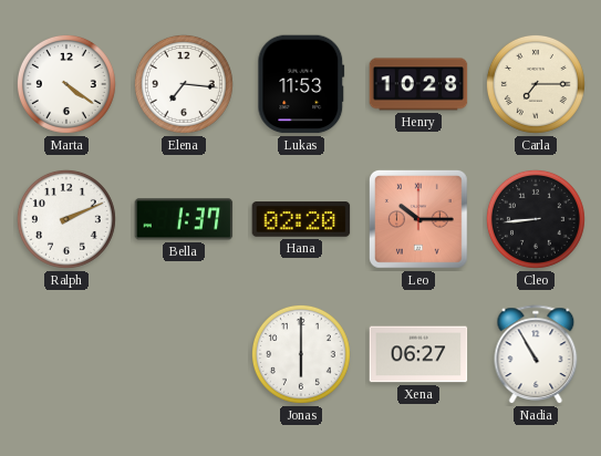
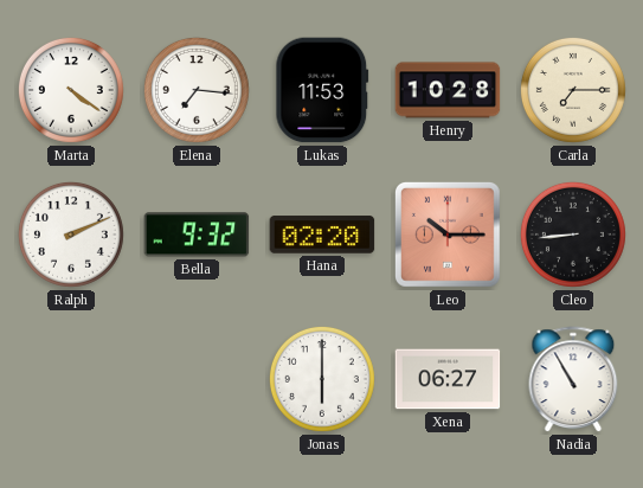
Bella: 1:37 -> 9:32
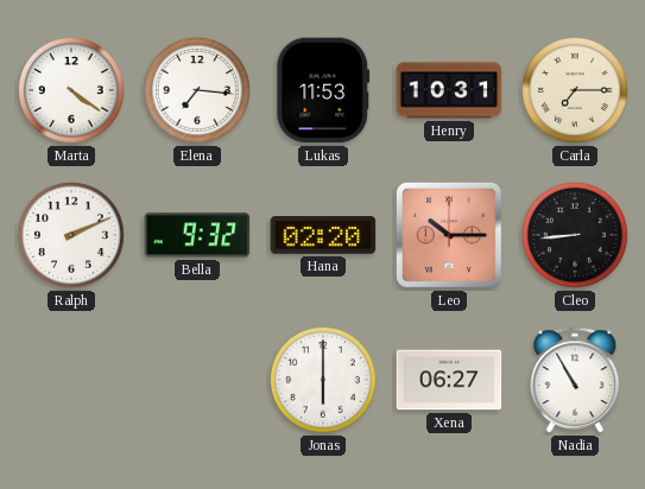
Henry: 10:28 -> 10:31
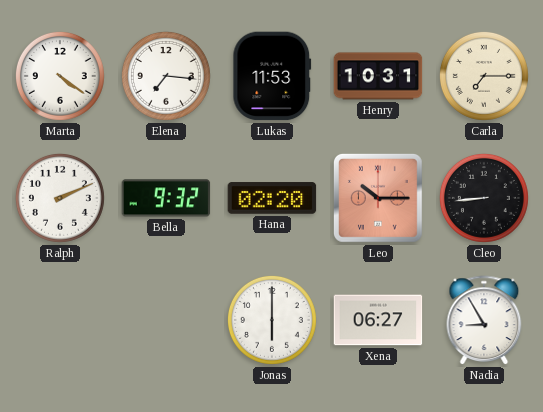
Nadia: 10:55 -> 8:55
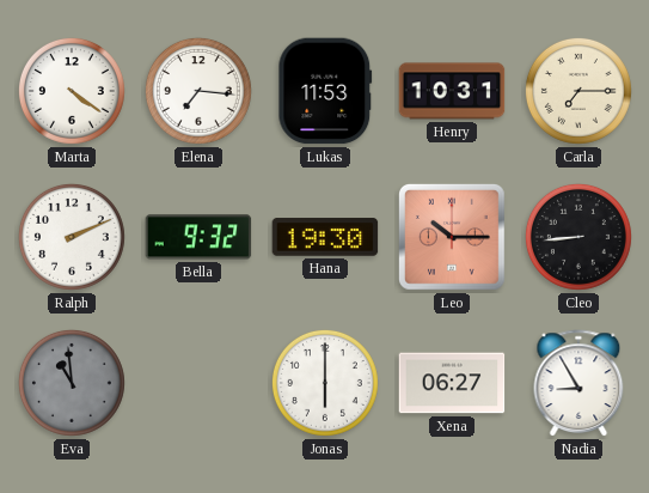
Hana: 02:20 -> 19:30
Eva: none -> 10:59
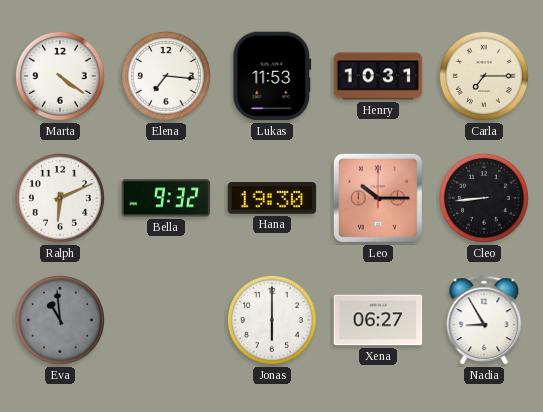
Ralph: 2:11 -> 6:11
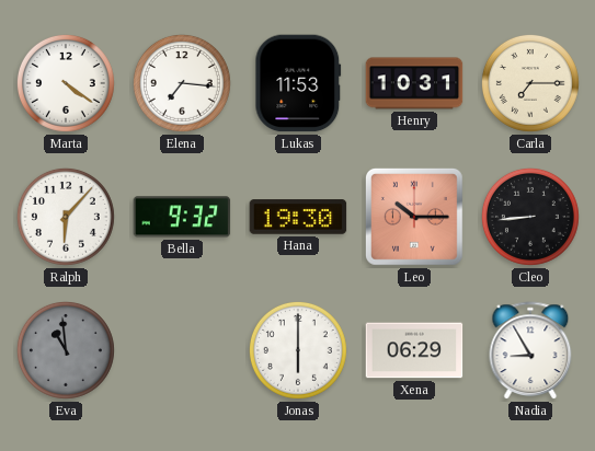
Ralph: 6:11 -> 6:07
Xena: 06:27 -> 06:29
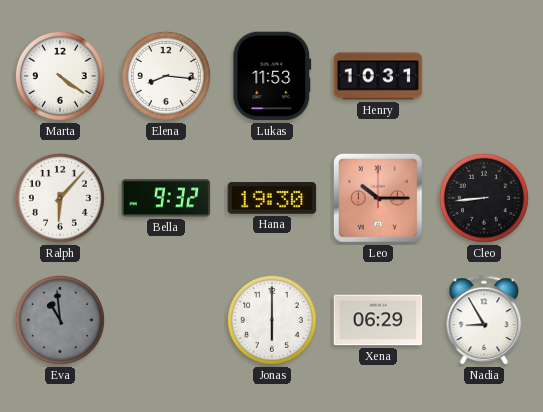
Elena: 7:16 -> 8:16
Carla: 7:15 -> none
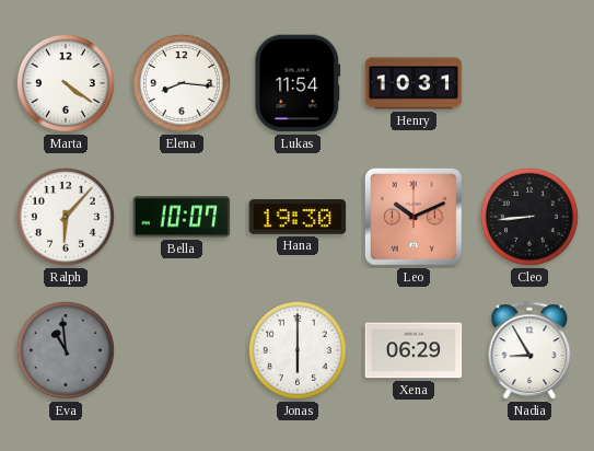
Lukas: 11:53 -> 11:54
Bella: 9:32 -> 10:07
Leo: 10:15 -> 10:11
